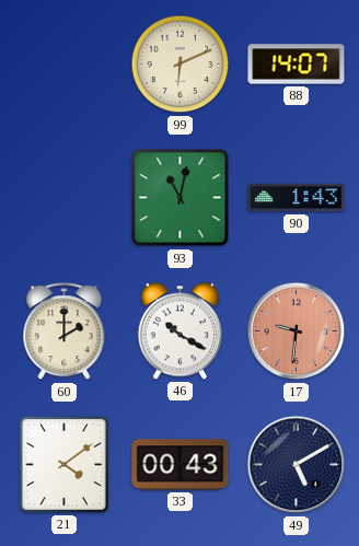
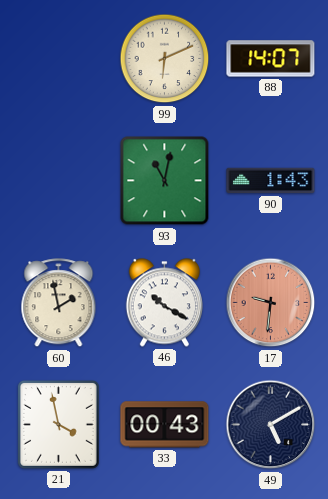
60: 2:00 -> 1:58
21: 4:09 -> 3:58
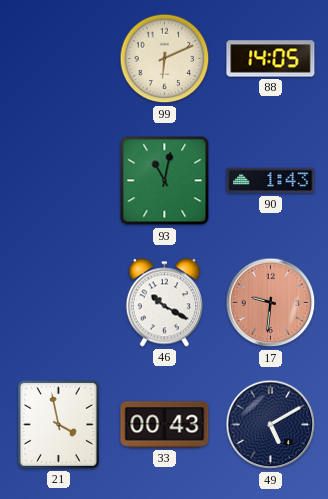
88: 14:07 -> 14:05
60: 1:58 -> none
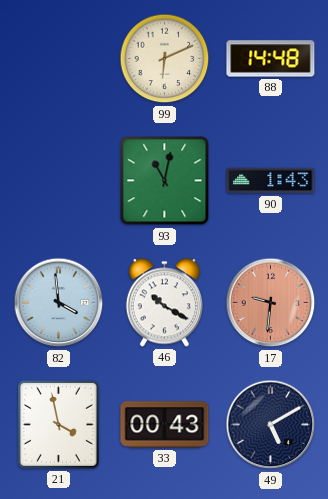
88: 14:05 -> 14:48
82: none -> 3:59
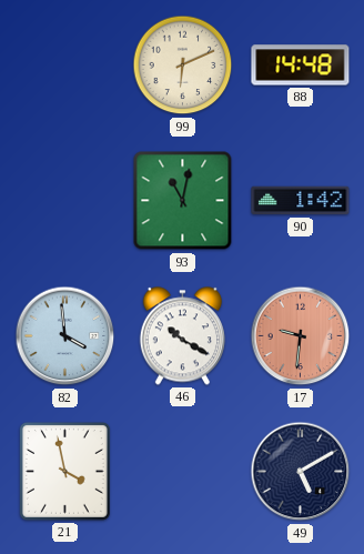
90: 1:43 -> 1:42
33: 00:43 -> none
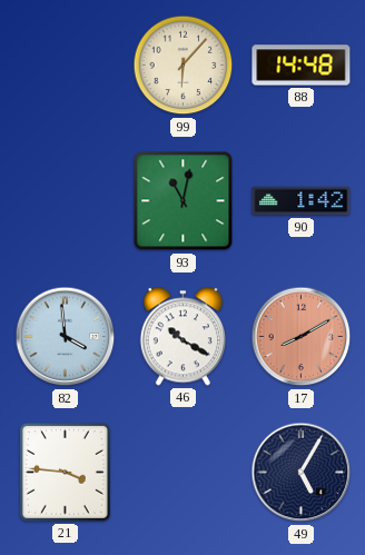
99: 6:11 -> 6:07
17: 9:31 -> 8:10
21: 3:58 -> 3:46
49: 5:10 -> 5:05
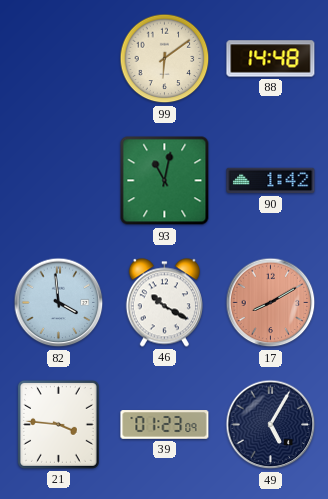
99: 6:07 -> 6:09
39: none -> 01:23
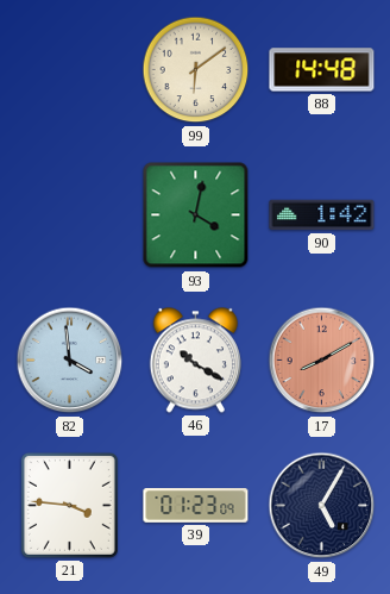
93: 11:02 -> 4:02
